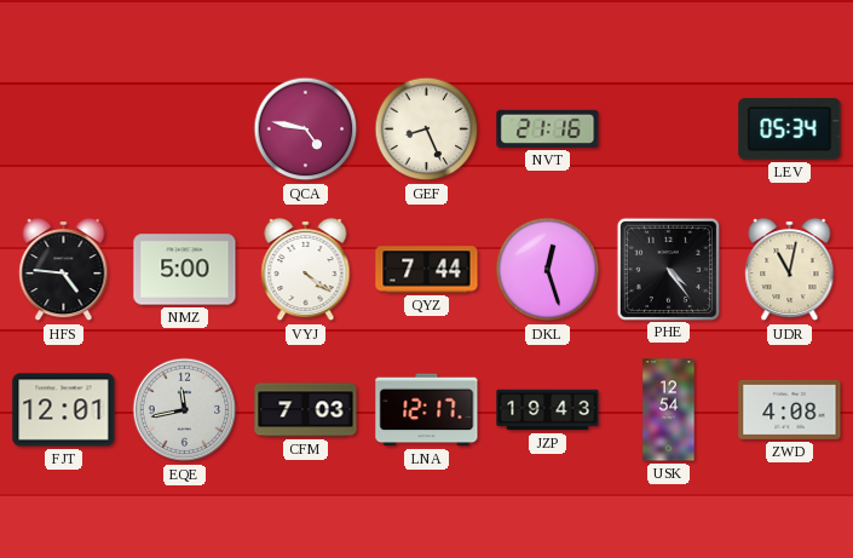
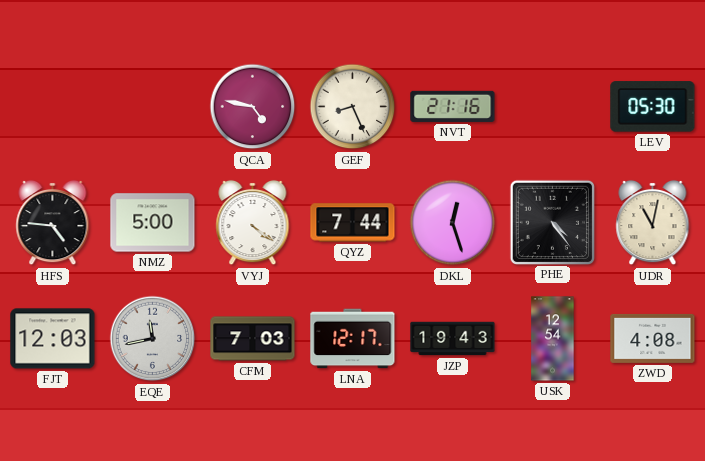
LEV: 05:34 -> 05:30
FJT: 12:01 -> 12:03
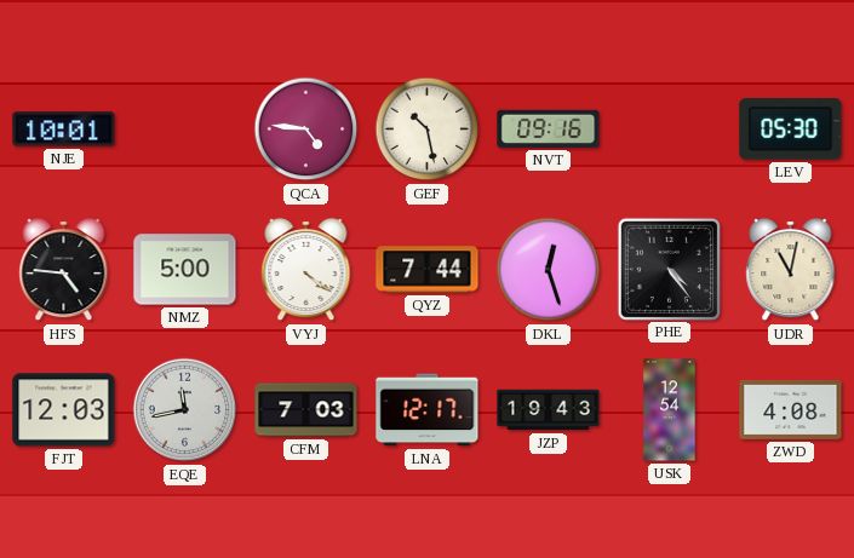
NJE: none -> 10:01
QCA: 4:47 -> 4:46
GEF: 8:26 -> 10:28
NVT: 21:16 -> 09:16
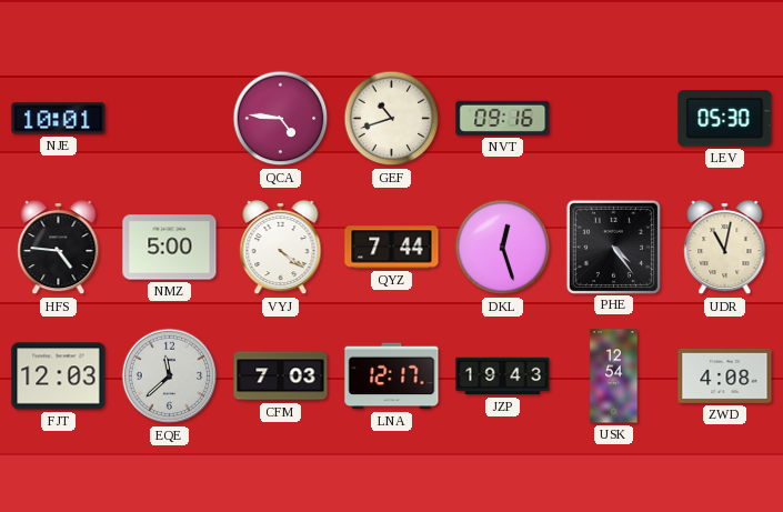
GEF: 10:28 -> 10:42
EQE: 11:43 -> 11:38
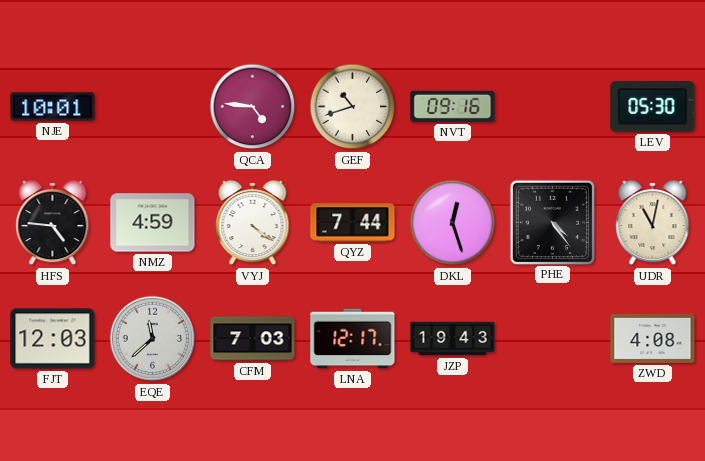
NMZ: 5:00 -> 4:59
USK: 12:54 -> none
